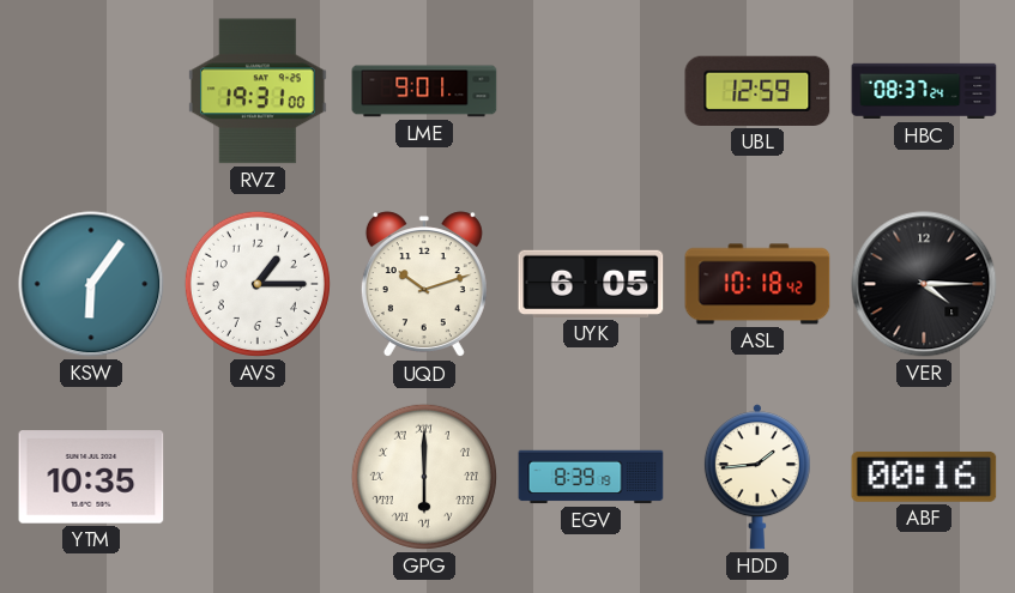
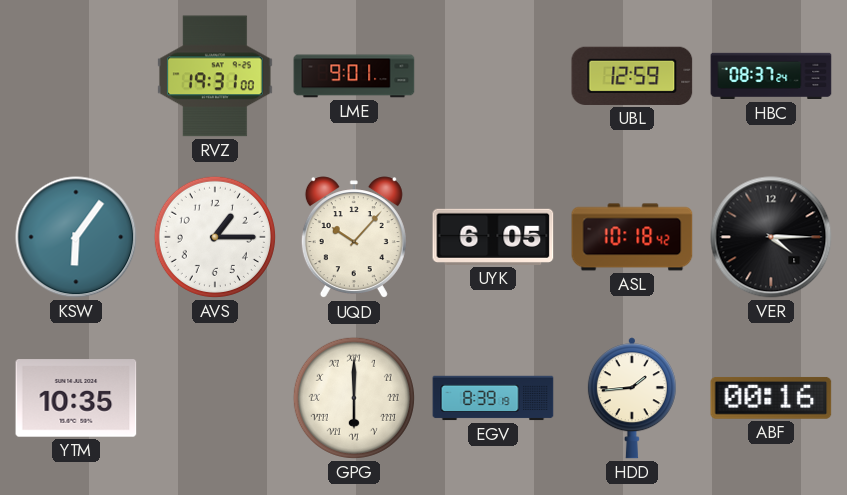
UQD: 10:12 -> 10:07
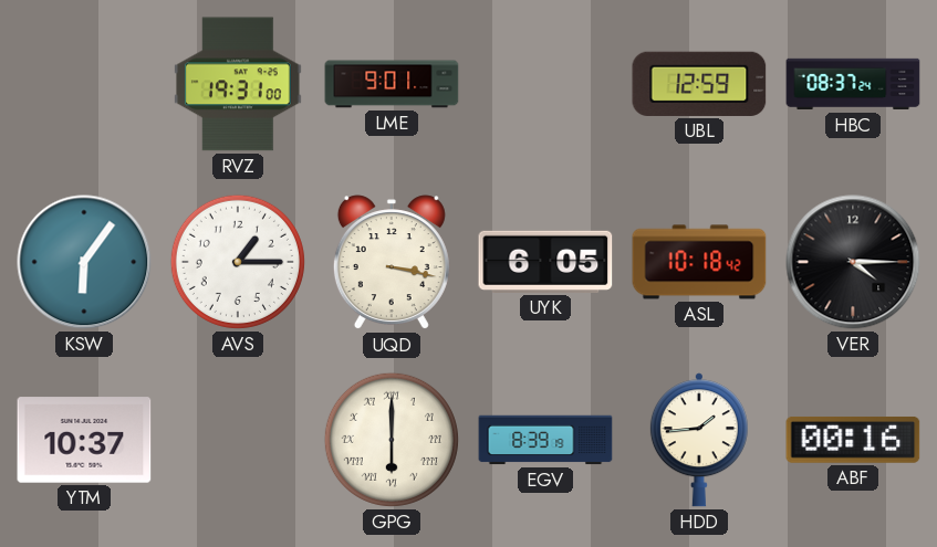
UQD: 10:07 -> 3:17
YTM: 10:35 -> 10:37
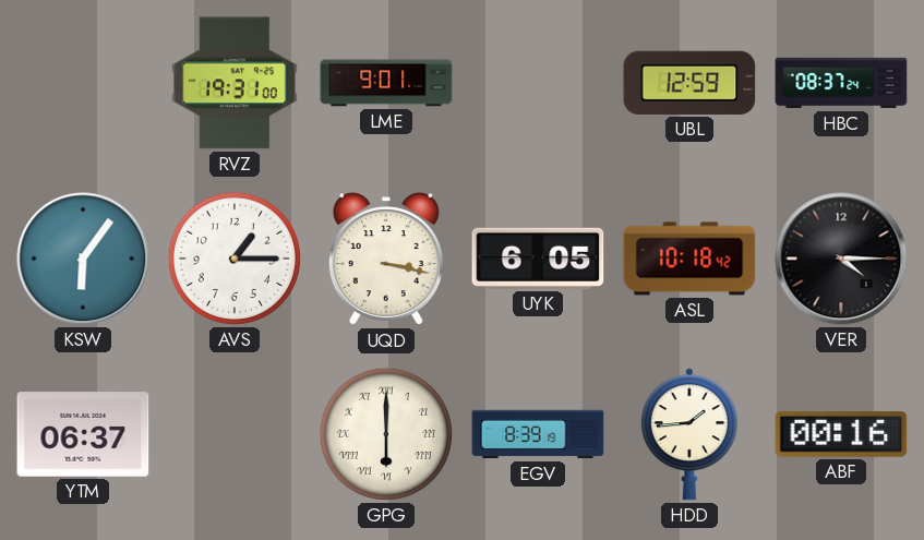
YTM: 10:37 -> 06:37
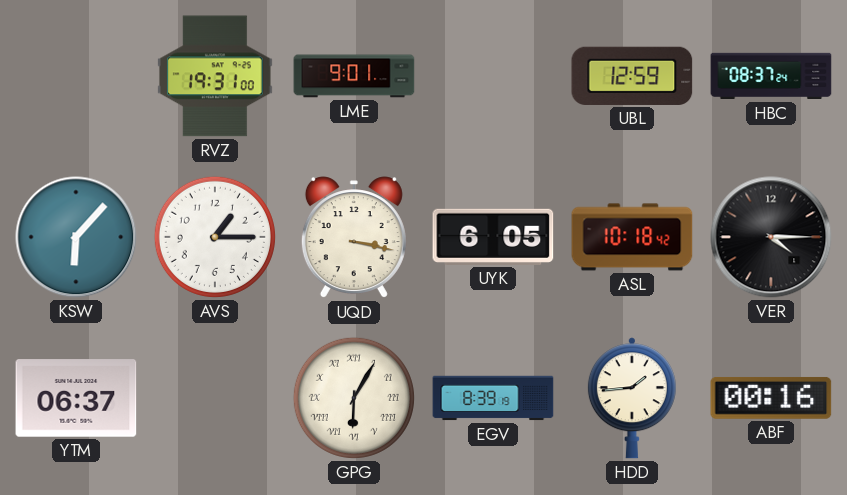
KSW: 6:06 -> 6:07
GPG: 6:00 -> 6:05
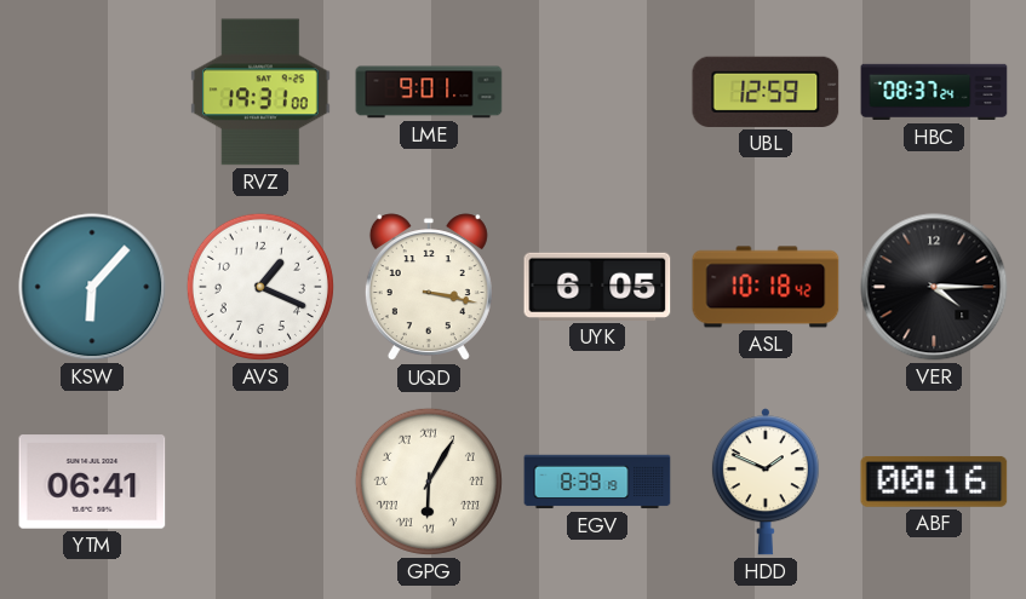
AVS: 1:15 -> 1:19
YTM: 06:37 -> 06:41
HDD: 1:44 -> 1:49
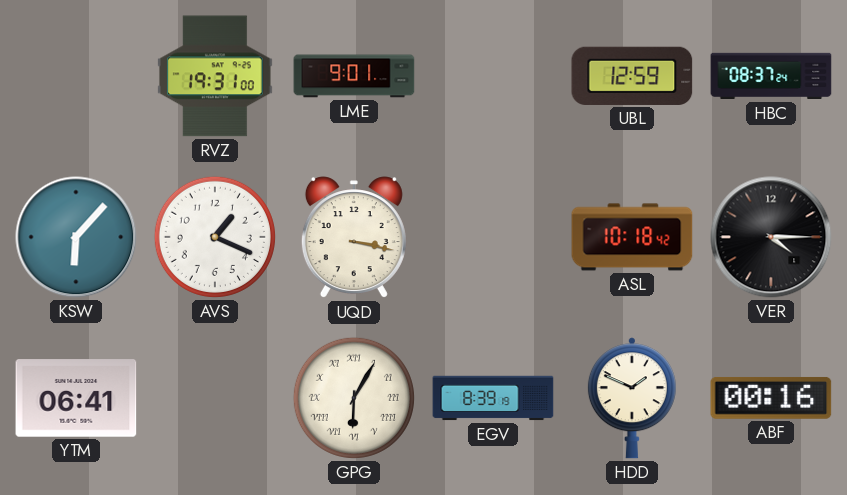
UYK: 6:05 -> none
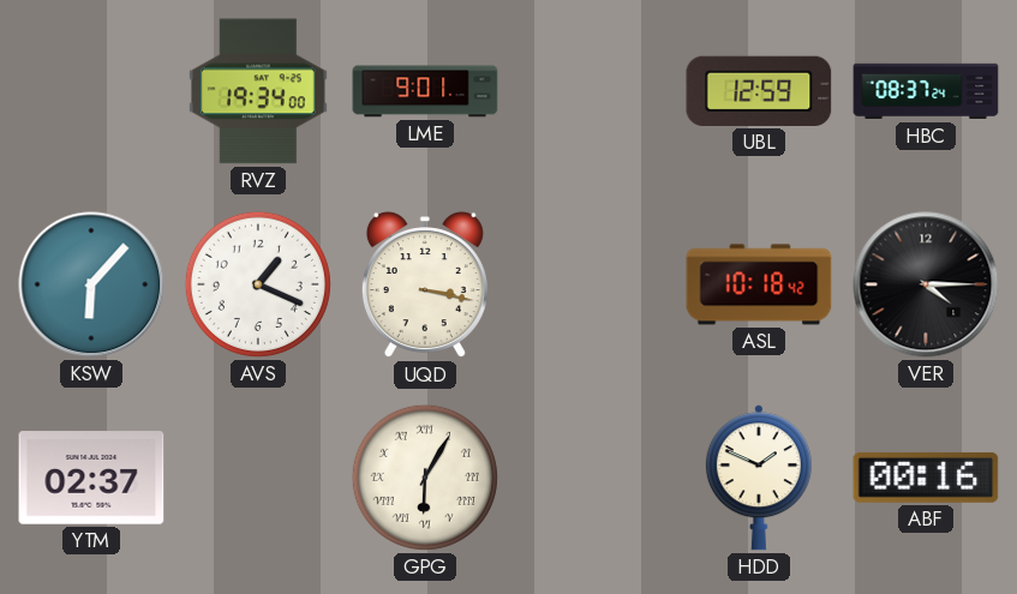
RVZ: 19:31 -> 19:34
YTM: 06:41 -> 02:37
EGV: 8:39 -> none
